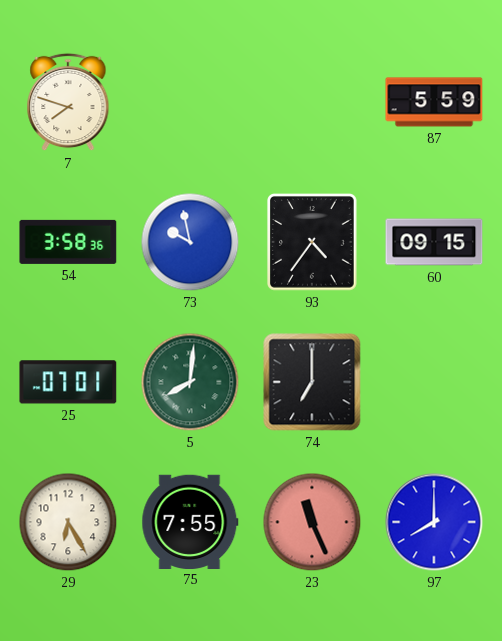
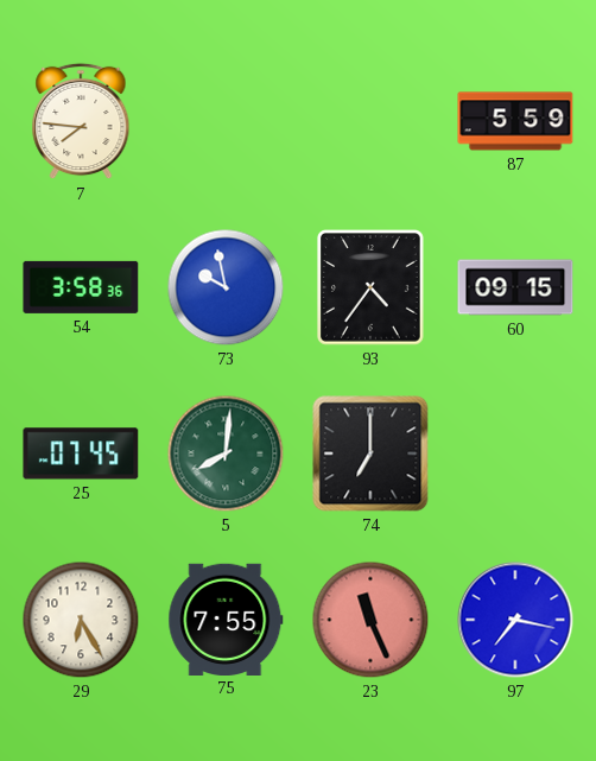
7: 7:48 -> 7:46
25: 07:01 -> 07:45
97: 8:00 -> 7:17
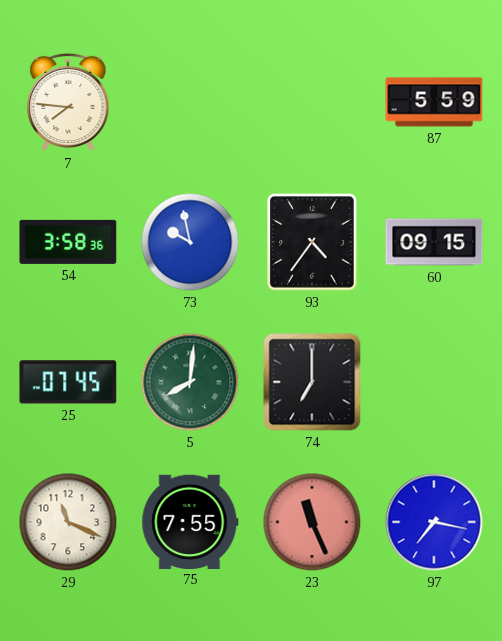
29: 6:25 -> 11:19
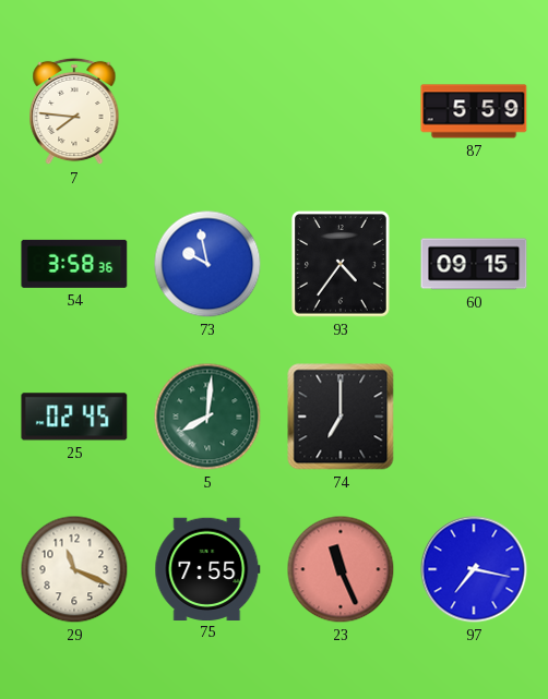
25: 07:45 -> 02:45
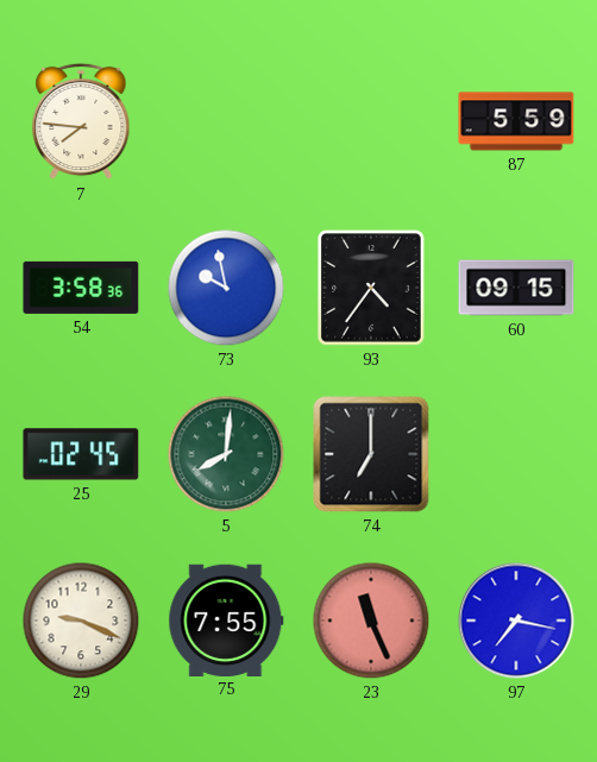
29: 11:19 -> 9:19
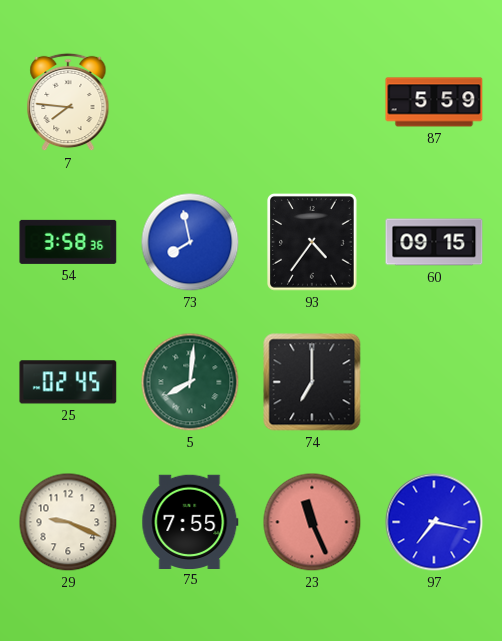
73: 9:58 -> 7:58
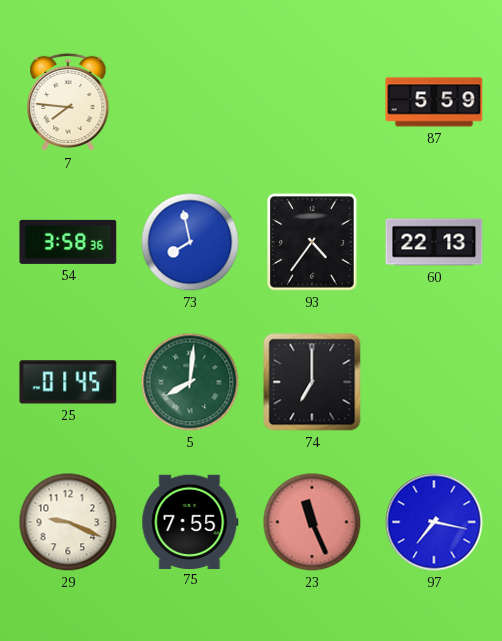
60: 09:15 -> 22:13
25: 02:45 -> 01:45
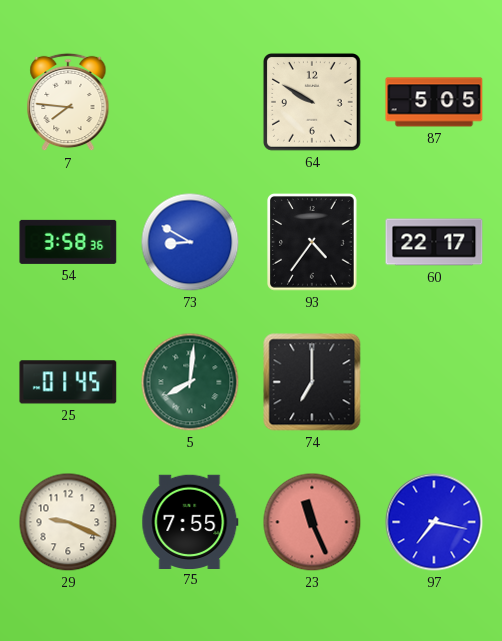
64: none -> 9:50
87: 5:59 -> 5:05
73: 7:58 -> 8:50
60: 22:13 -> 22:17
